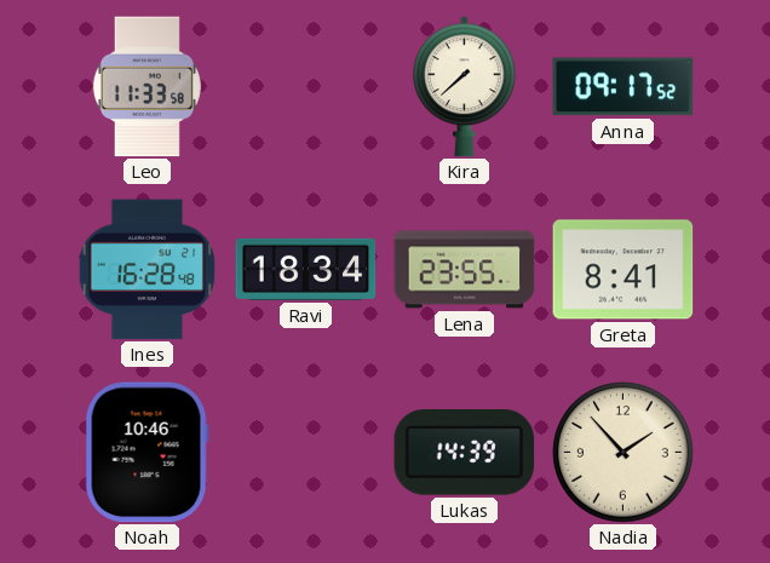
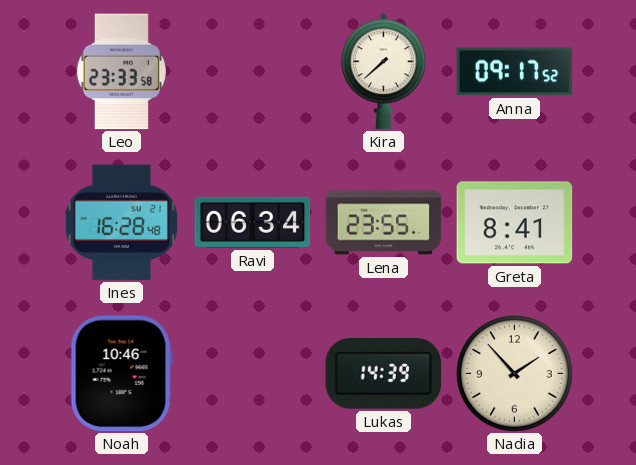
Leo: 11:33 -> 23:33
Ravi: 18:34 -> 06:34
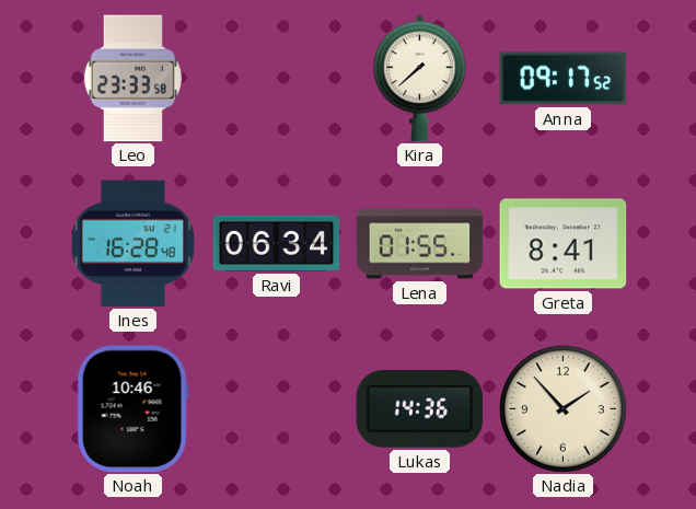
Lena: 23:55 -> 01:55
Lukas: 14:39 -> 14:36
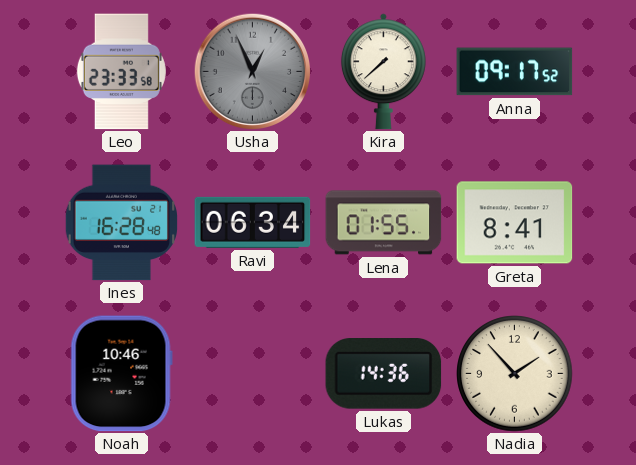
Usha: none -> 12:56
